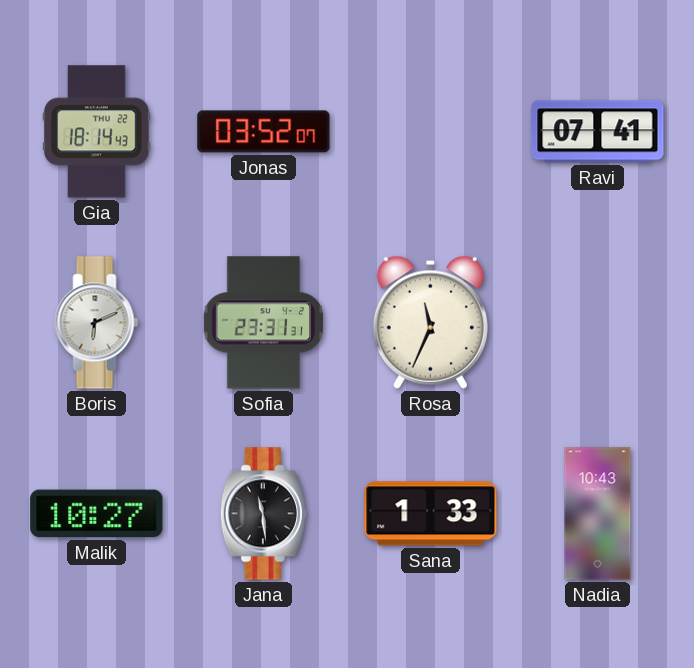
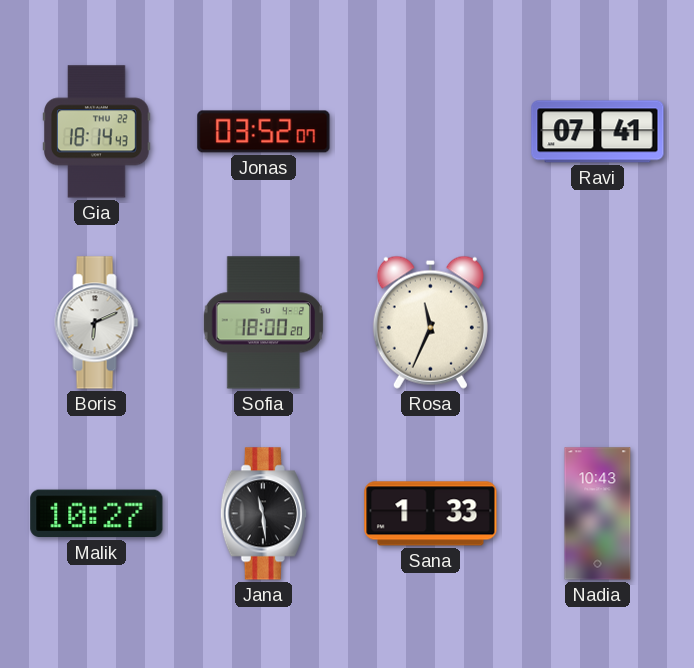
Sofia: 23:31 -> 18:00
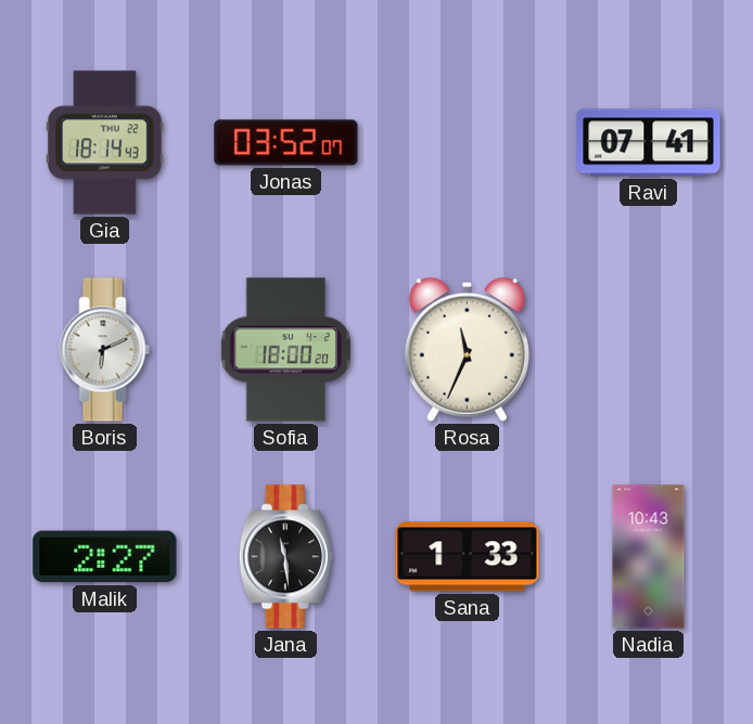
Malik: 10:27 -> 2:27
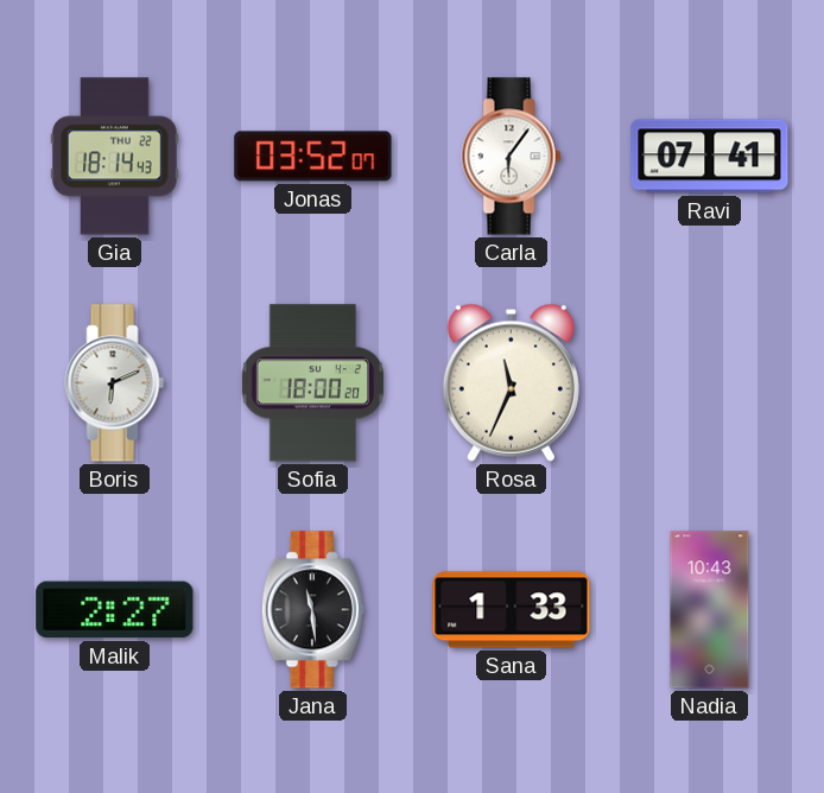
Carla: none -> 6:06
